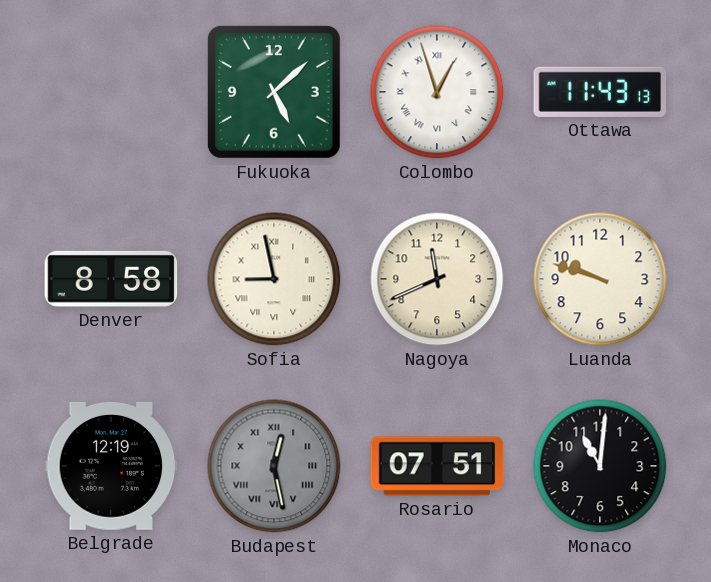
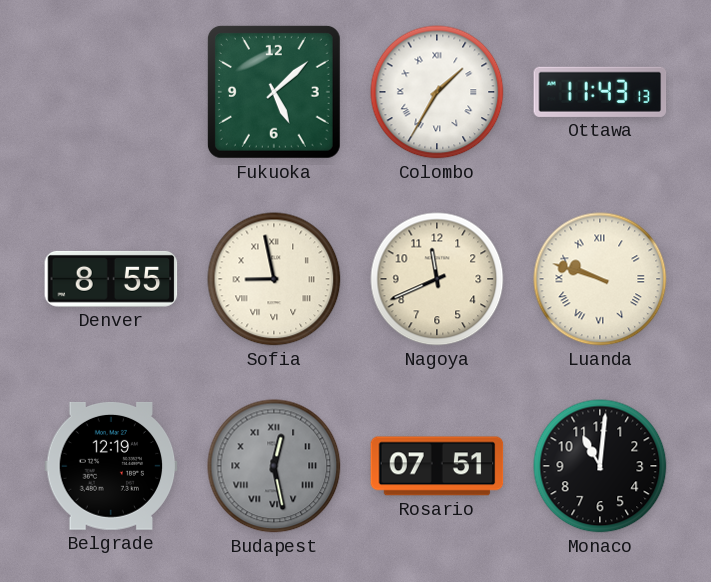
Colombo: 12:57 -> 1:35
Denver: 8:58 -> 8:55
Luanda numerals: Arabic -> Roman
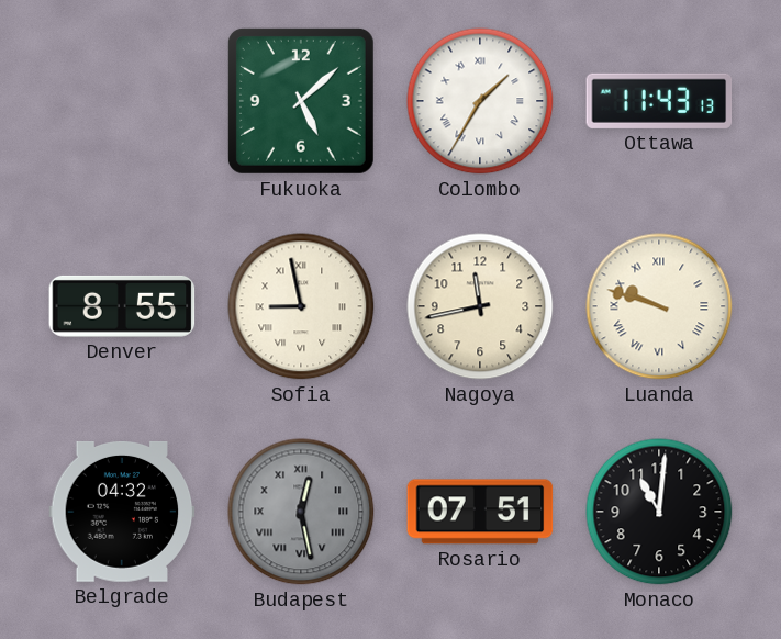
Nagoya: 11:41 -> 11:43
Belgrade: 12:19 -> 04:32
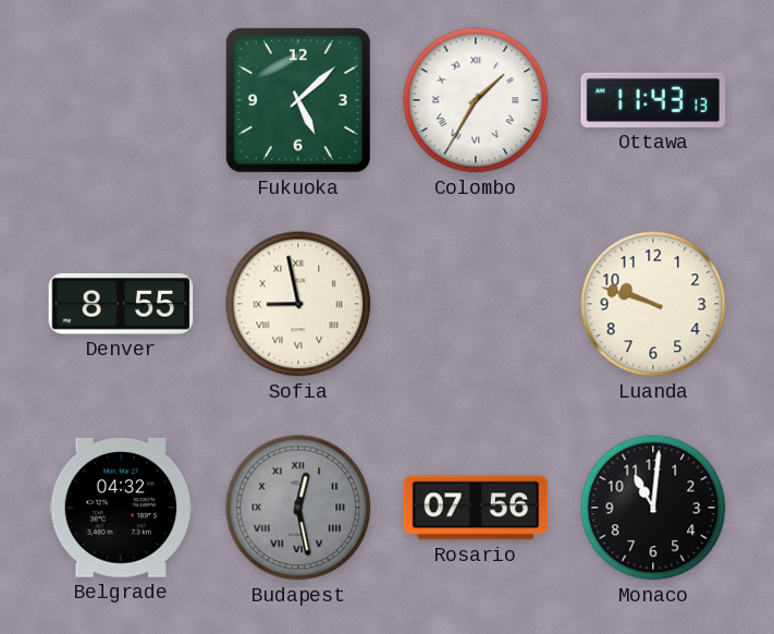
Nagoya: 11:43 -> none
Luanda numerals: Roman -> Arabic
Rosario: 07:51 -> 07:56
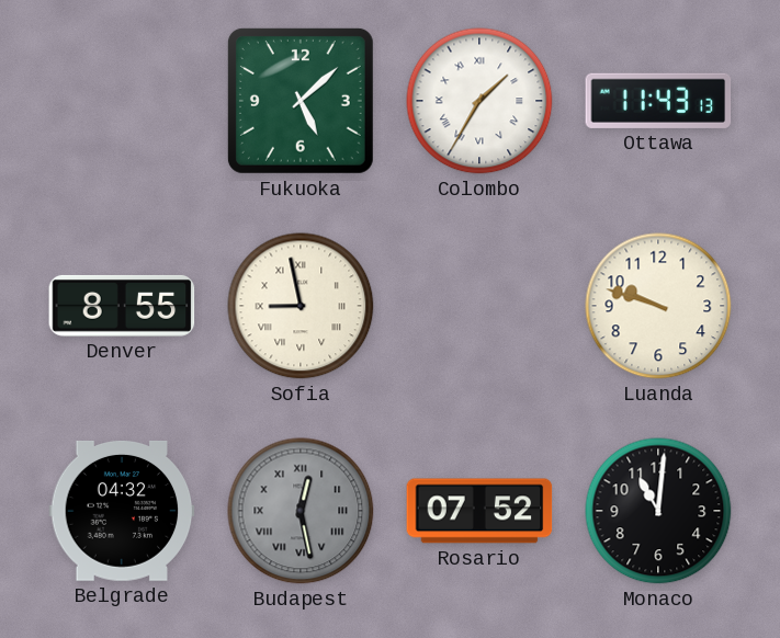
Rosario: 07:56 -> 07:52
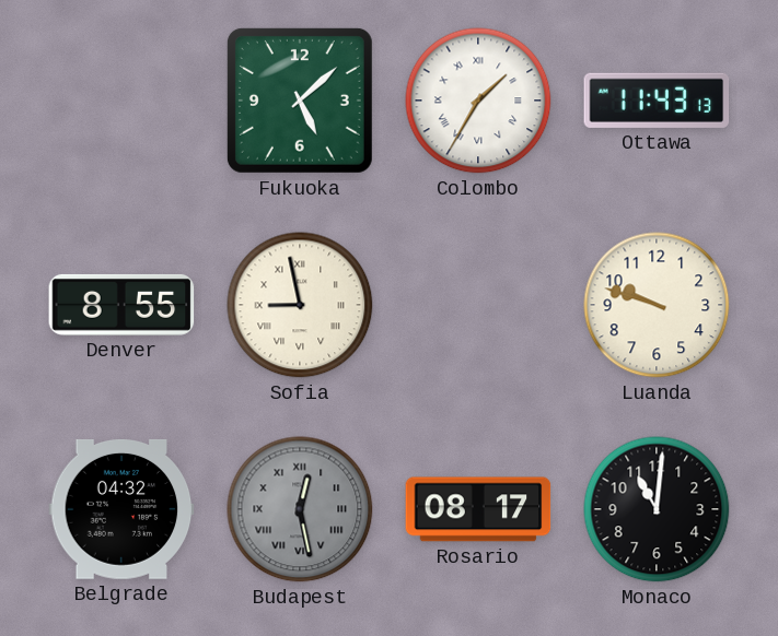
Rosario: 07:52 -> 08:17
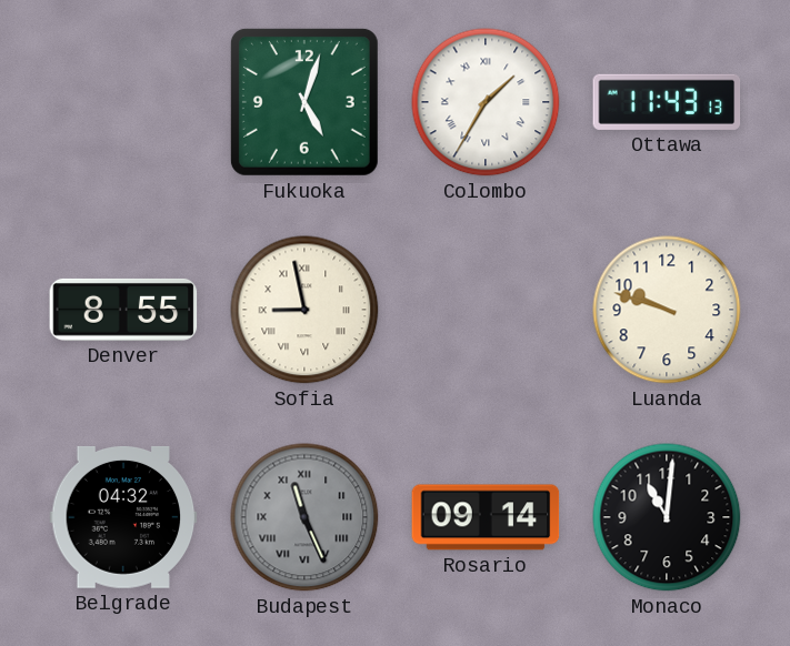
Fukuoka: 5:08 -> 5:03
Budapest: 12:28 -> 11:26
Rosario: 08:17 -> 09:14
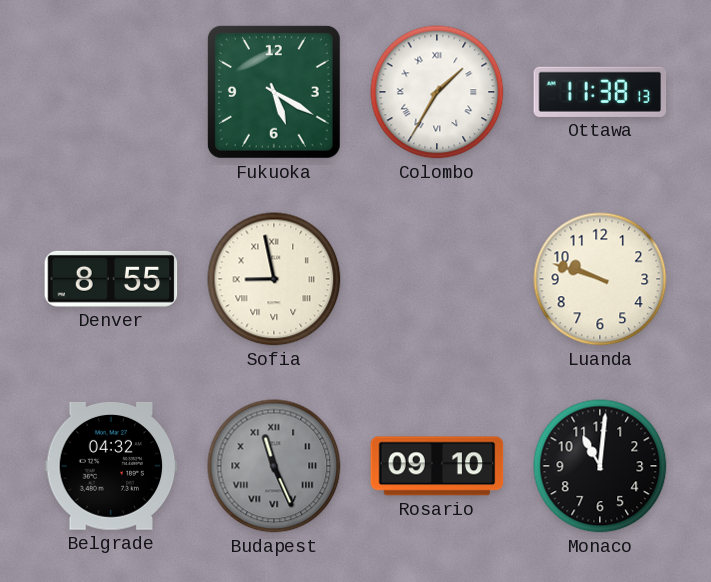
Fukuoka: 5:03 -> 5:20
Ottawa: 11:43 -> 11:38
Rosario: 09:14 -> 09:10
